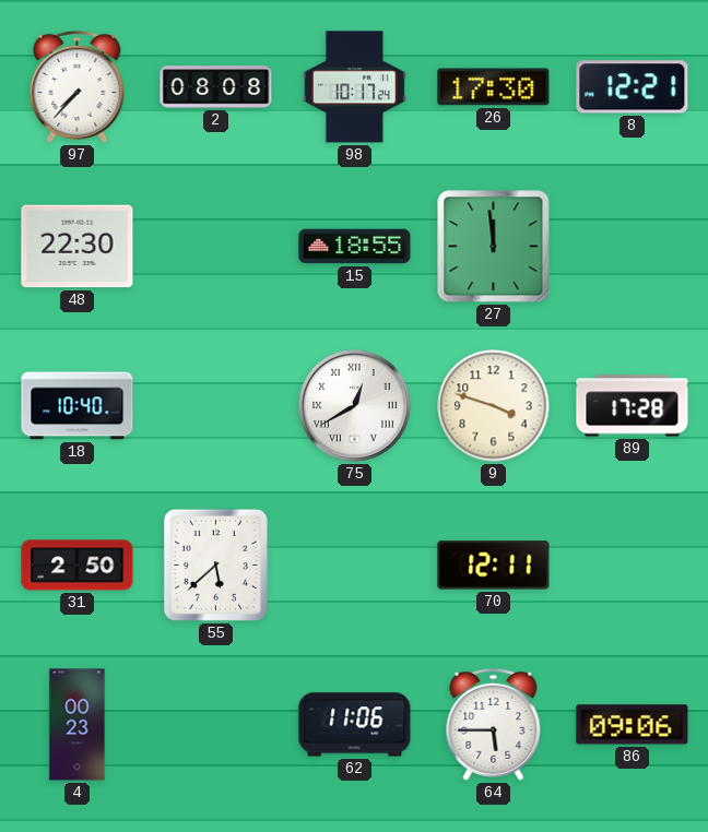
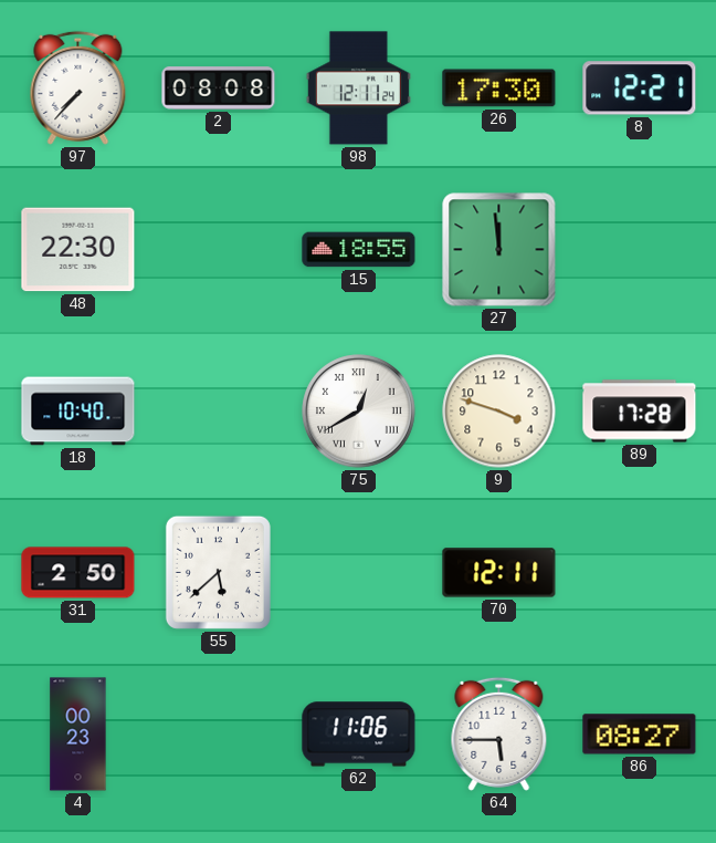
98: 10:17 -> 12:11
86: 09:06 -> 08:27
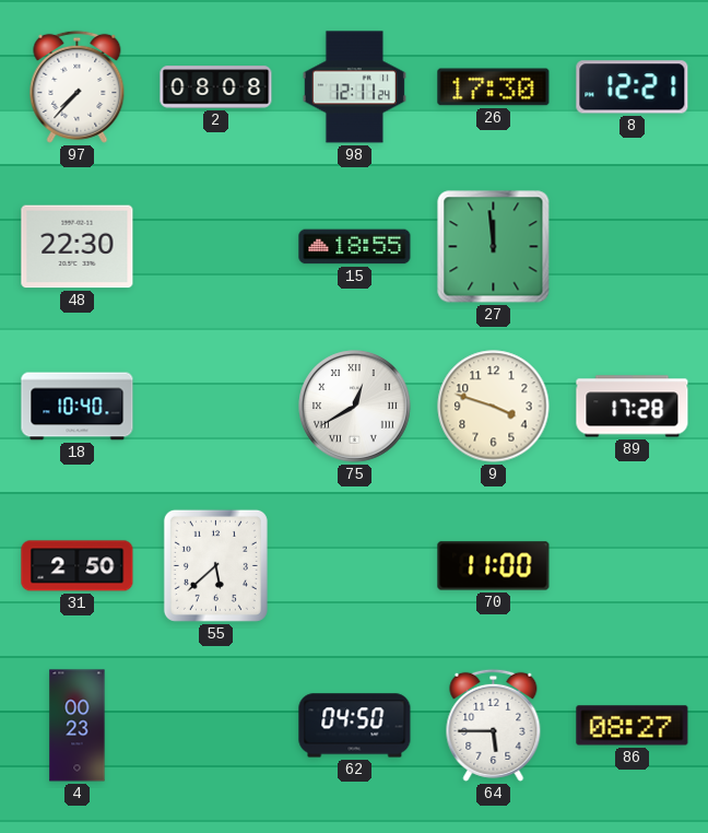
70: 12:11 -> 11:00
62: 11:06 -> 04:50
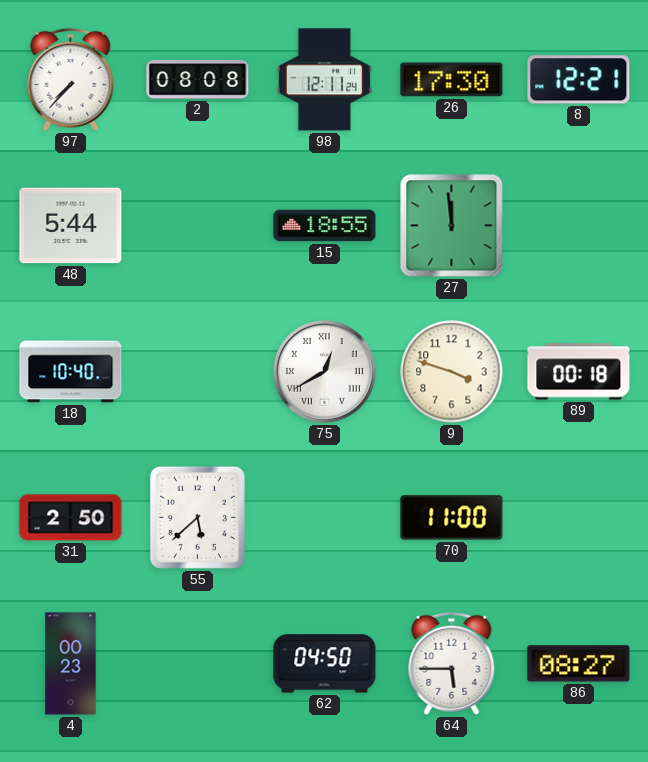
48: 22:30 -> 5:44
89: 17:28 -> 00:18
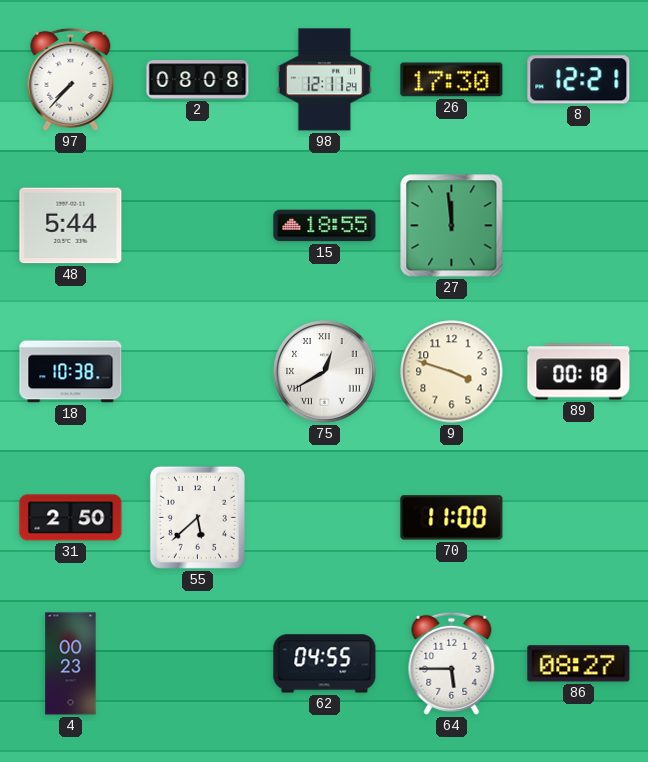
18: 10:40 -> 10:38
62: 04:50 -> 04:55
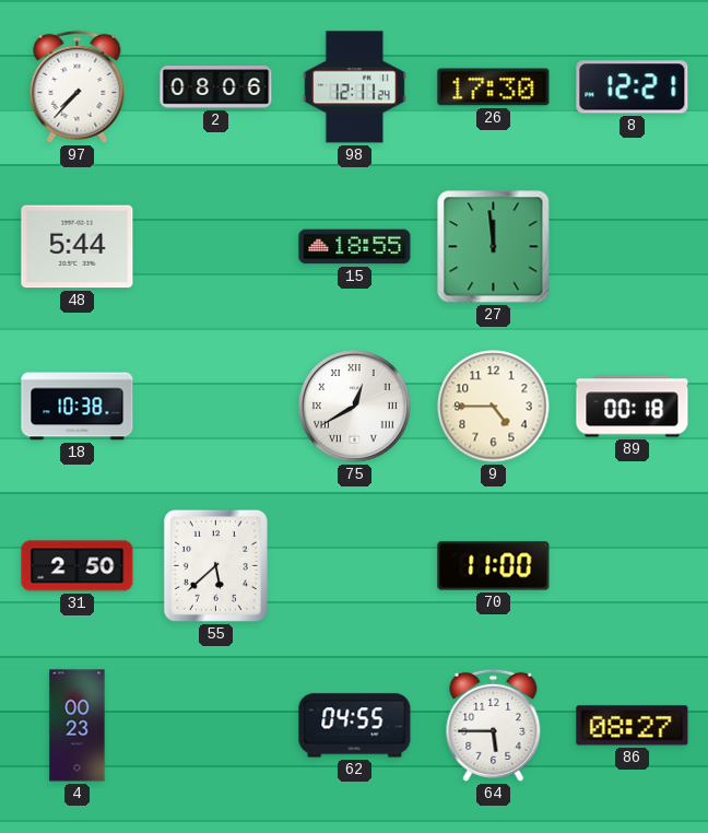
2: 08:08 -> 08:06
9: 3:48 -> 4:45
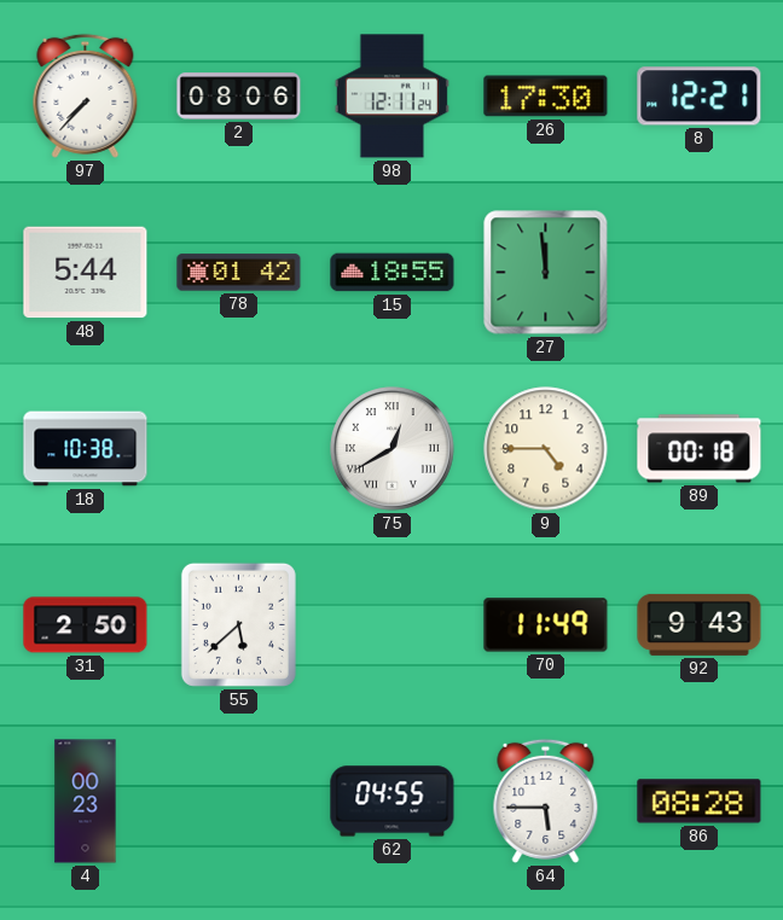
78: none -> 01:42
70: 11:00 -> 11:49
92: none -> 9:43
86: 08:27 -> 08:28
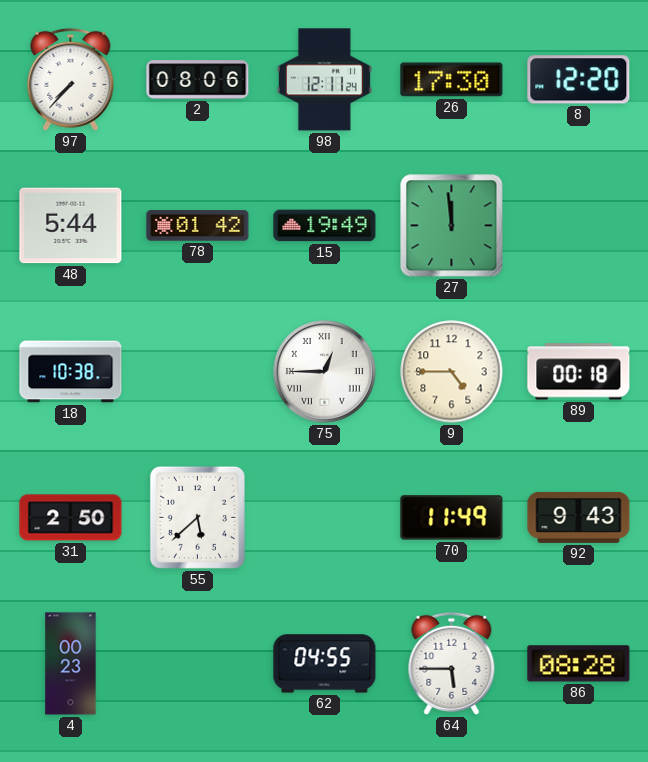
8: 12:21 -> 12:20
15: 18:55 -> 19:49
75: 12:40 -> 12:45
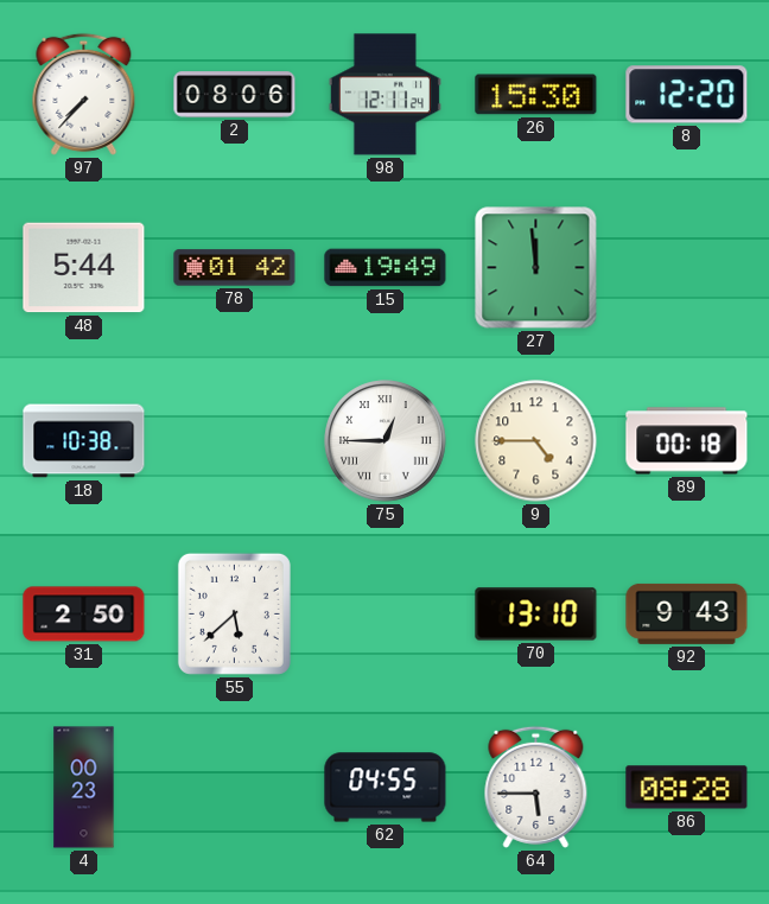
26: 17:30 -> 15:30
70: 11:49 -> 13:10
